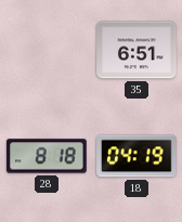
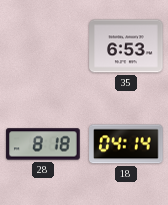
35: 6:51 -> 6:53
18: 04:19 -> 04:14
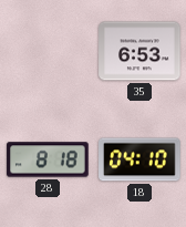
18: 04:14 -> 04:10
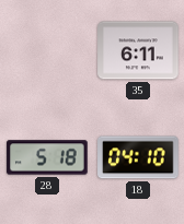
35: 6:53 -> 6:11
28: 8:18 -> 5:18
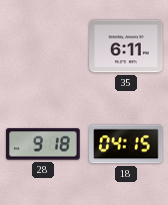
28: 5:18 -> 9:18
18: 04:10 -> 04:15
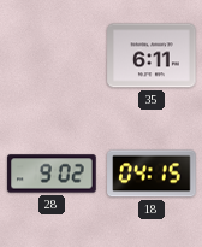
28: 9:18 -> 9:02
